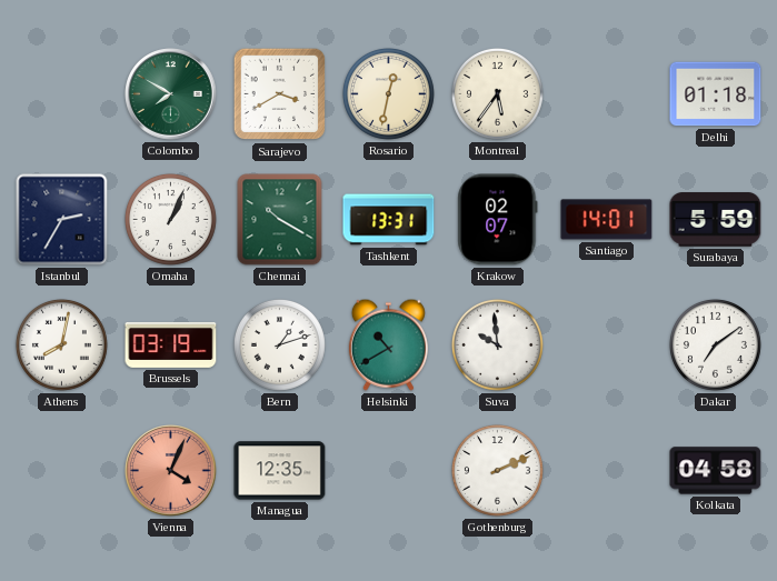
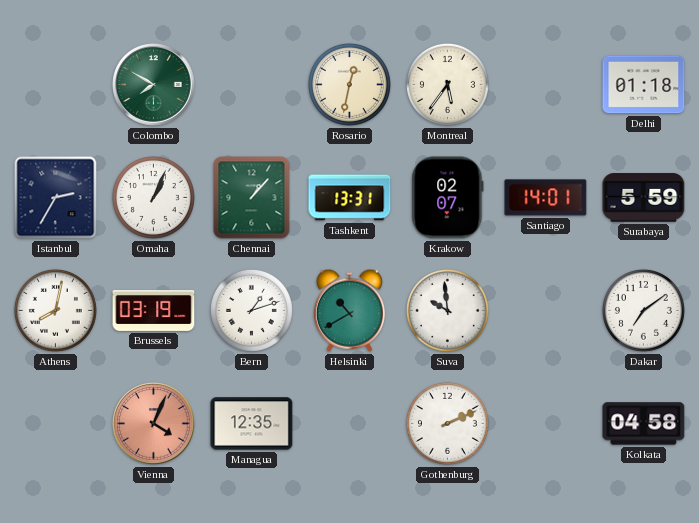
Sarajevo: 3:40 -> none
Chennai: 10:20 -> 1:07
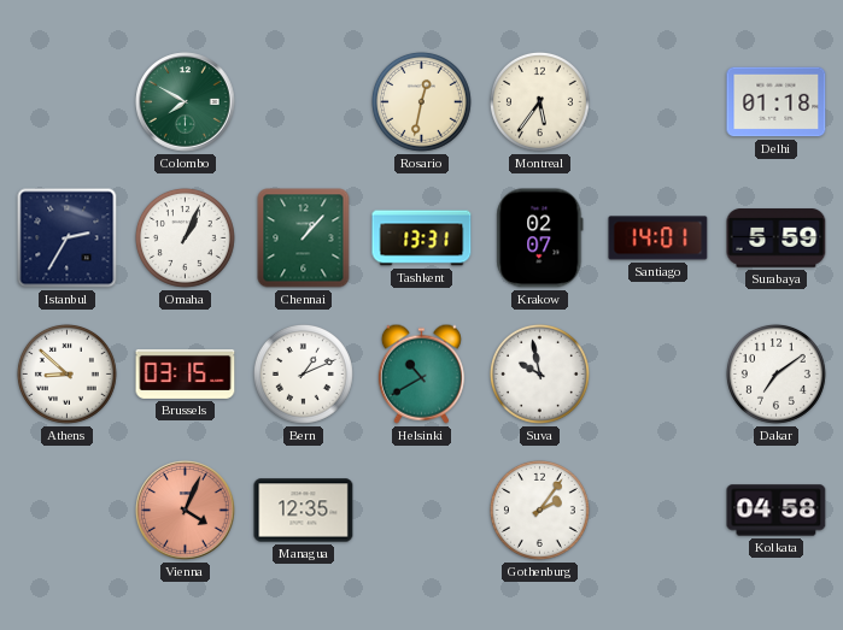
Athens: 8:02 -> 8:52
Brussels: 03:19 -> 03:15
Bern: 1:12 -> 1:11
Suva: 9:59 -> 9:58
Gothenburg: 2:11 -> 2:06
